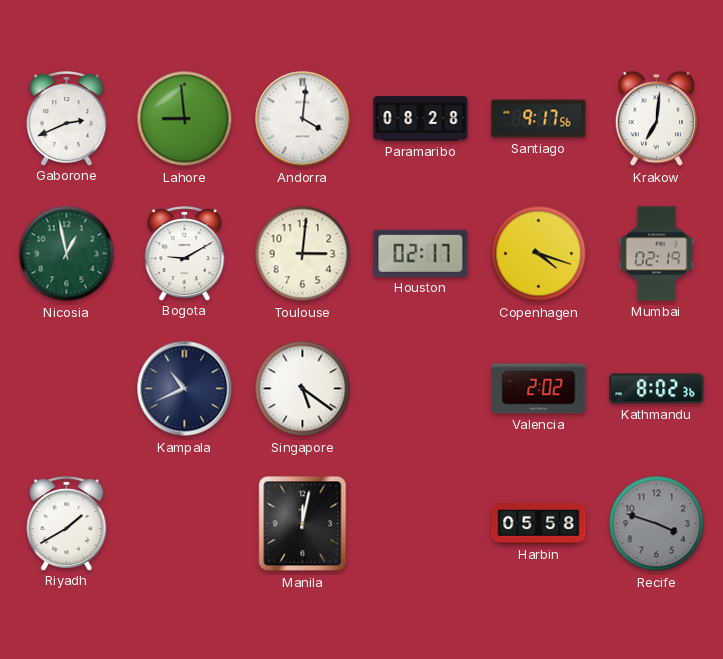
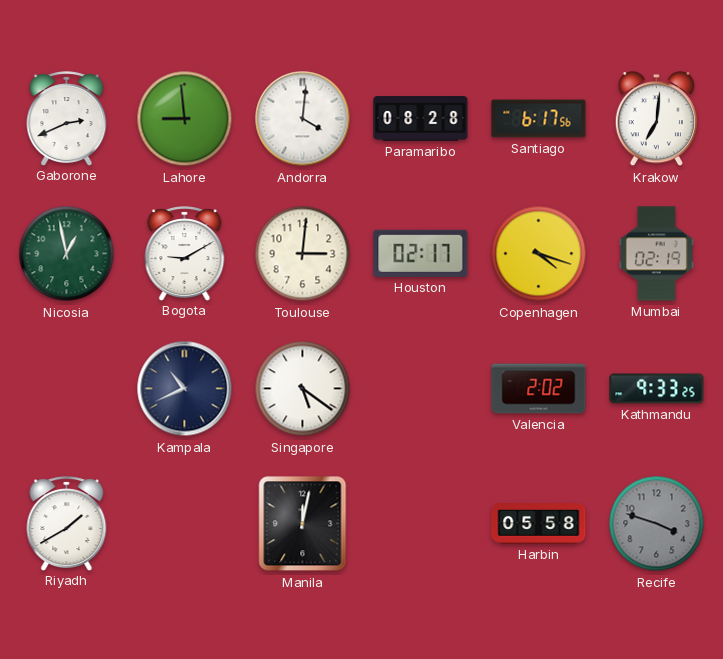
Santiago: 9:17 -> 6:17
Kathmandu: 8:02 -> 9:33
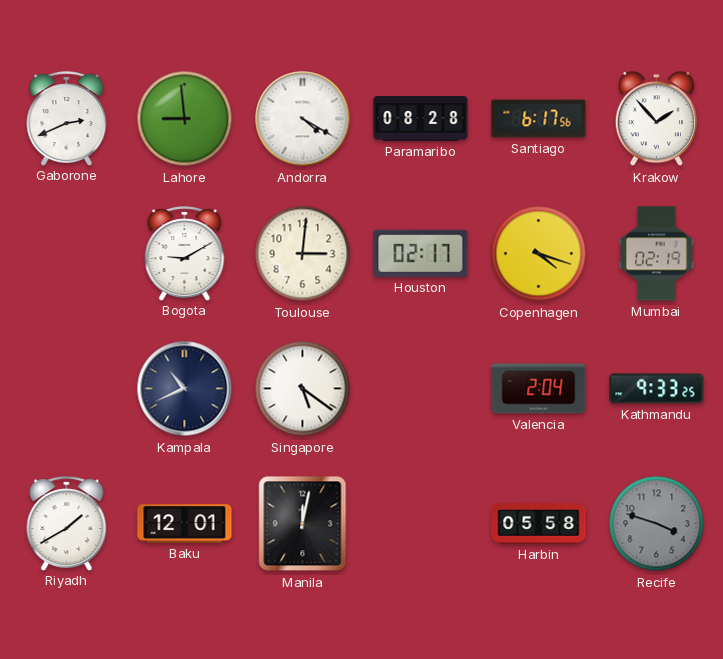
Andorra: 4:01 -> 4:20
Krakow: 7:01 -> 1:53
Nicosia: 12:58 -> none
Valencia: 2:02 -> 2:04
Baku: none -> 12:01
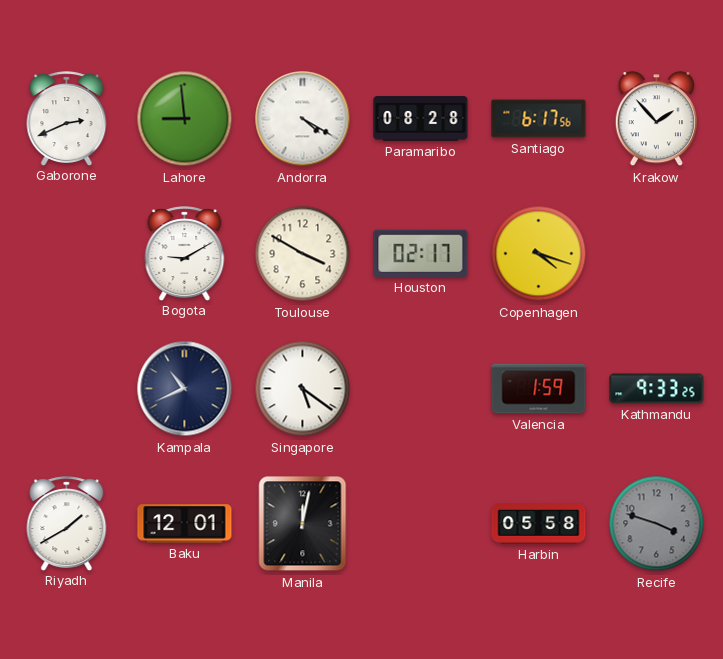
Toulouse: 3:01 -> 3:50
Mumbai: 02:19 -> none
Valencia: 2:04 -> 1:59
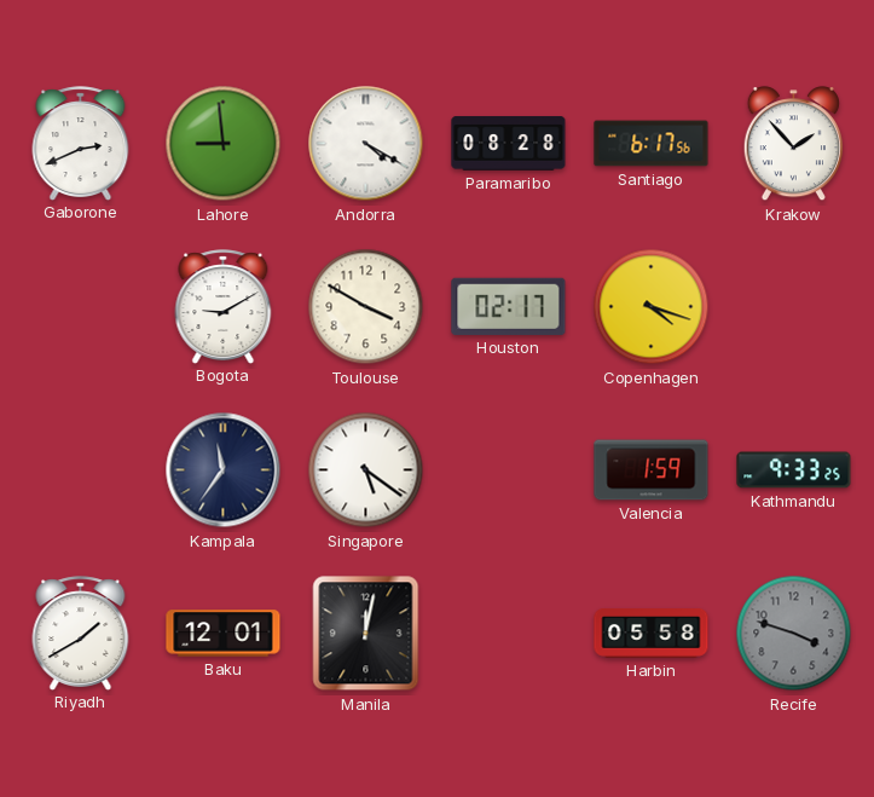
Kampala: 10:41 -> 11:36
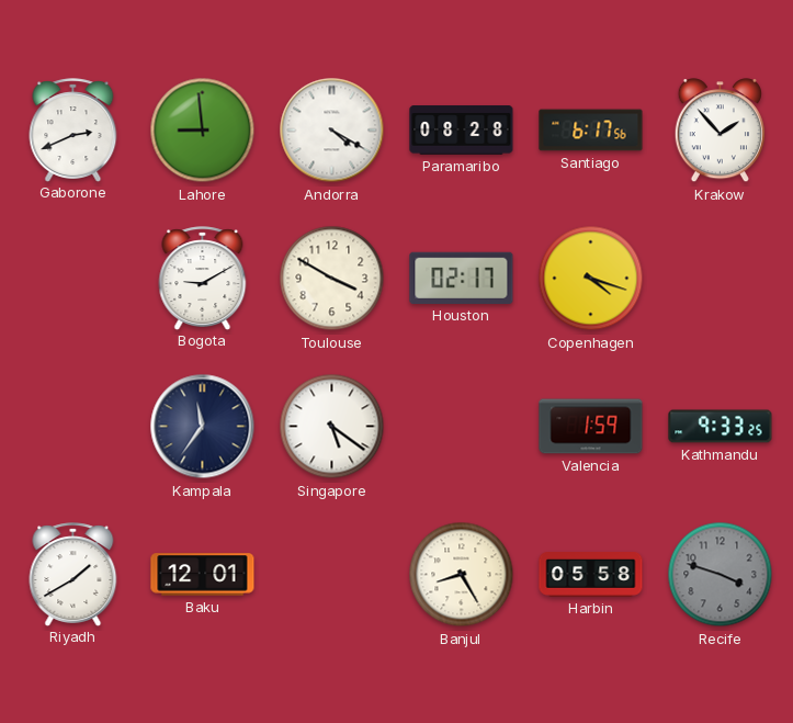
Manila: 12:02 -> none
Banjul: none -> 8:25
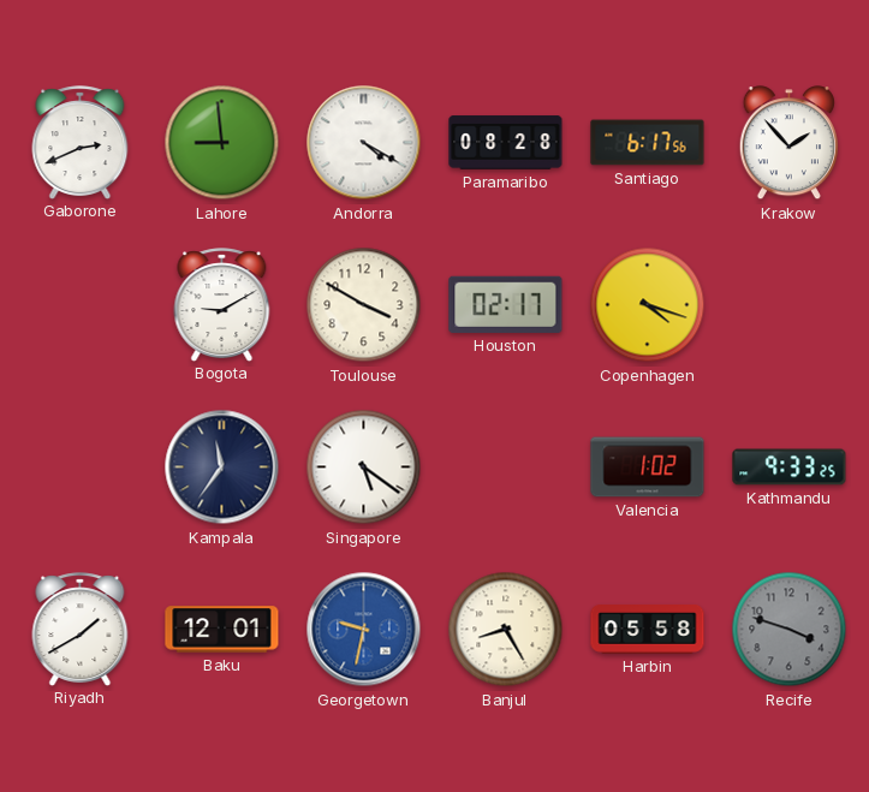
Valencia: 1:59 -> 1:02
Georgetown: none -> 9:32
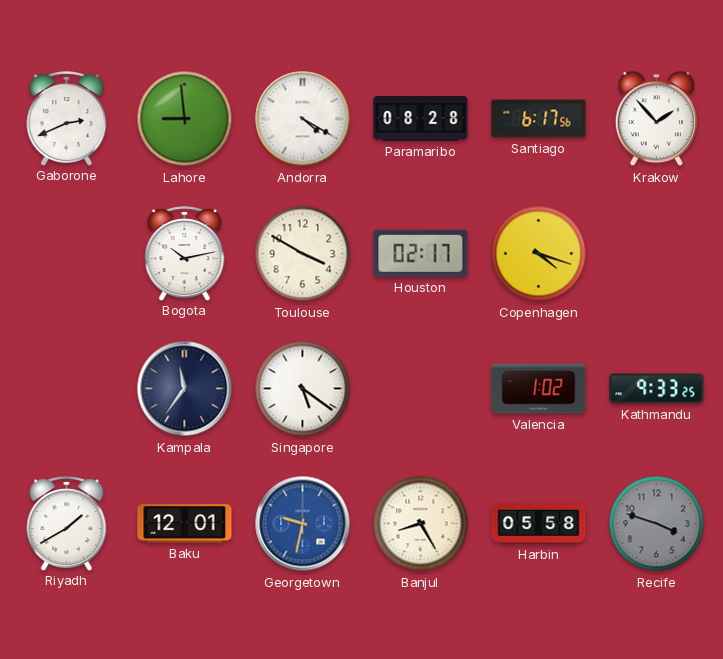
Bogota: 9:10 -> 10:13
